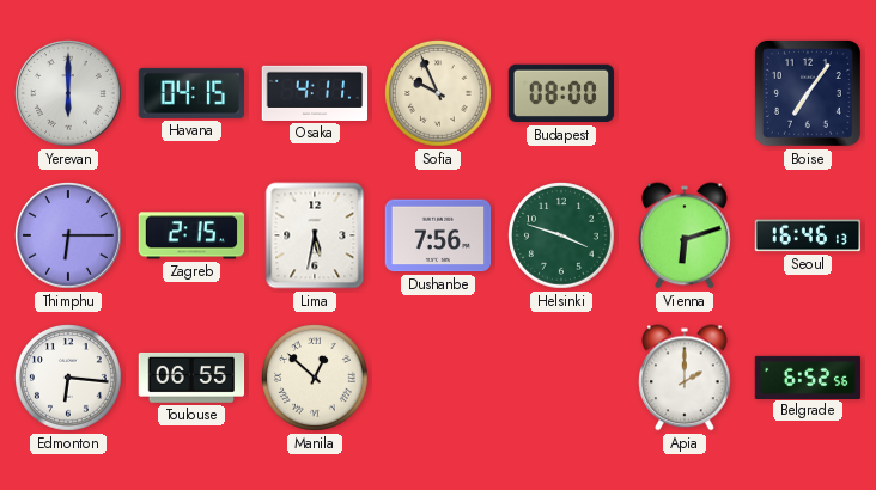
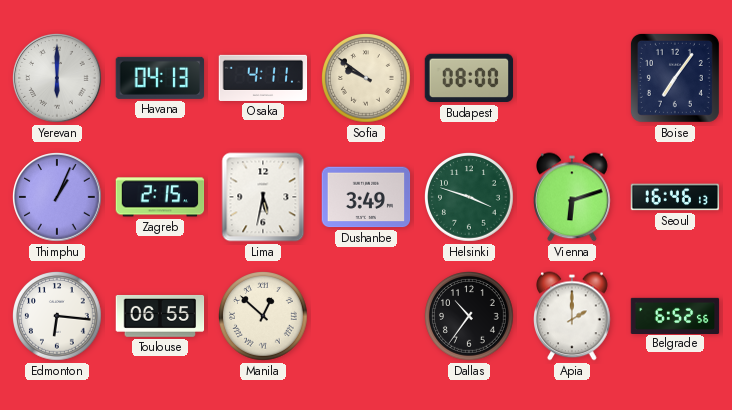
Havana: 04:15 -> 04:13
Sofia: 9:56 -> 9:51
Thimphu: 6:15 -> 1:04
Dushanbe: 7:56 -> 3:49
Dallas: none -> 10:36
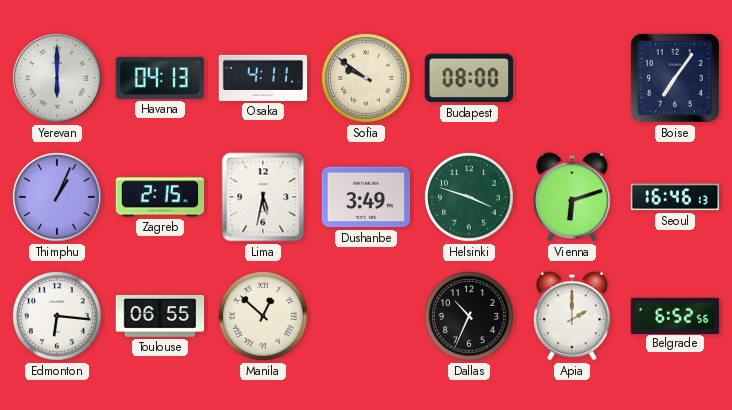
Dallas: 10:36 -> 10:34
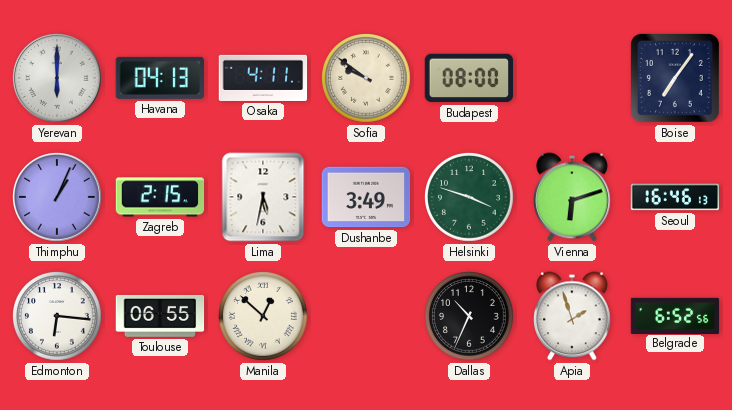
Apia: 2:00 -> 1:57
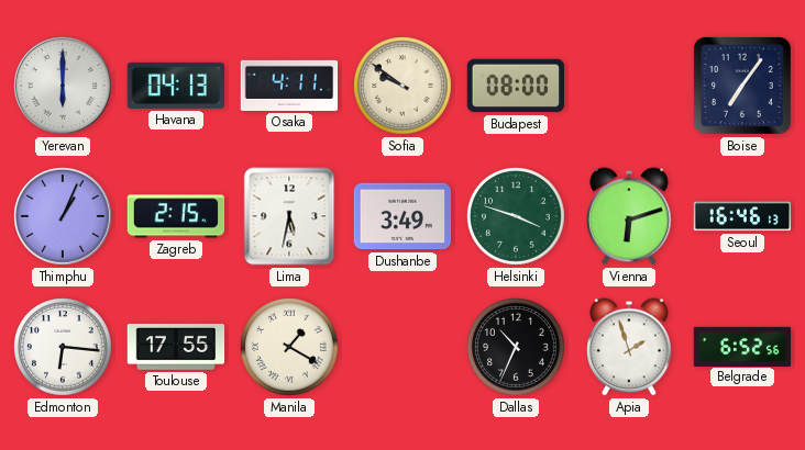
Toulouse: 06:55 -> 17:55
Manila: 12:52 -> 1:20
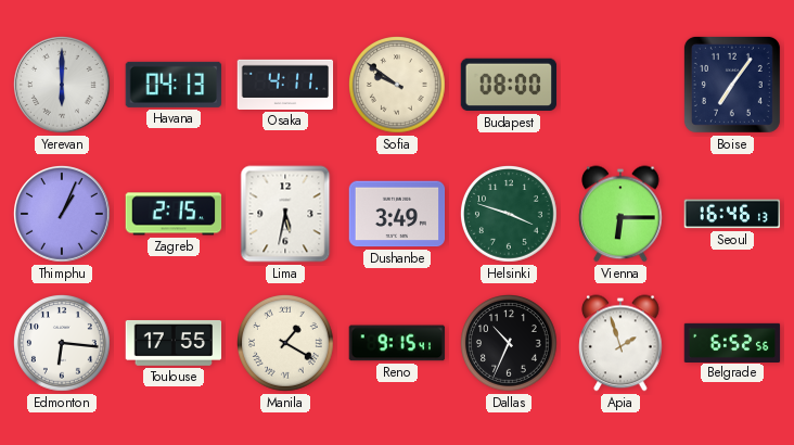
Vienna: 6:12 -> 6:15
Reno: none -> 9:15
